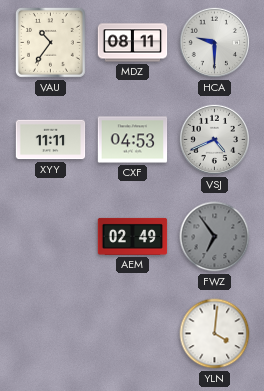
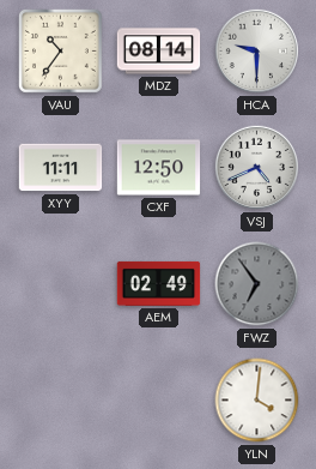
MDZ: 08:11 -> 08:14
CXF: 04:53 -> 12:50
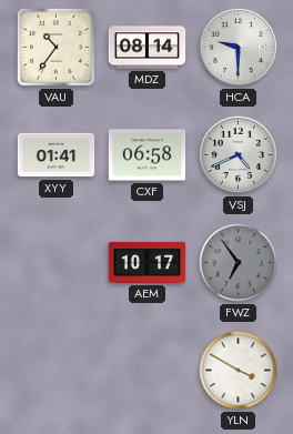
XYY: 11:11 -> 01:41
CXF: 12:50 -> 06:58
AEM: 02:49 -> 10:17
YLN: 4:01 -> 3:50
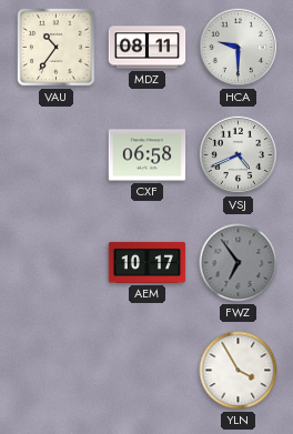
MDZ: 08:14 -> 08:11
XYY: 01:41 -> none
YLN: 3:50 -> 3:55
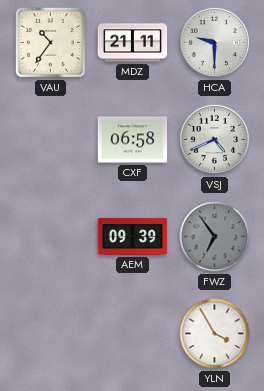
MDZ: 08:11 -> 21:11
AEM: 10:17 -> 09:39
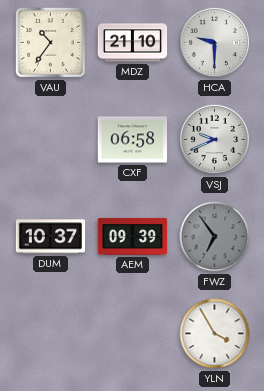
MDZ: 21:11 -> 21:10
VSJ: 4:41 -> 9:41
DUM: none -> 10:37
